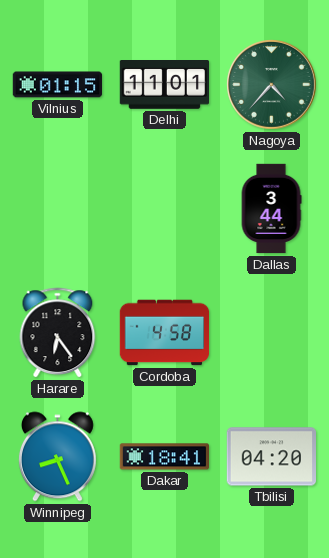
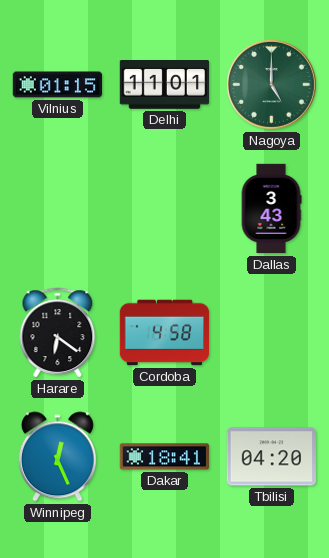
Nagoya: 4:37 -> 5:00
Dallas: 3:44 -> 3:43
Harare: 6:24 -> 6:21
Winnipeg: 8:26 -> 12:26
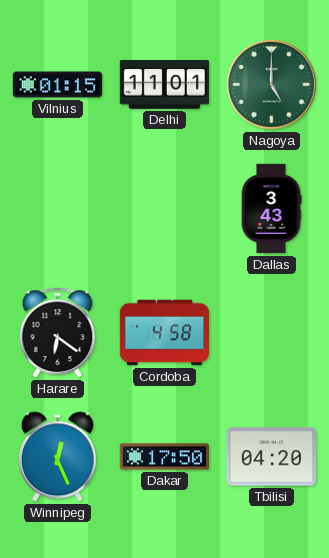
Dakar: 18:41 -> 17:50
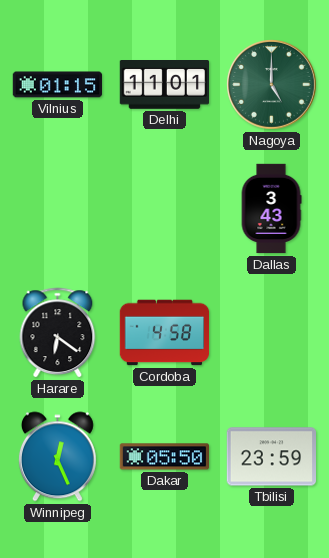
Dakar: 17:50 -> 05:50
Tbilisi: 04:20 -> 23:59
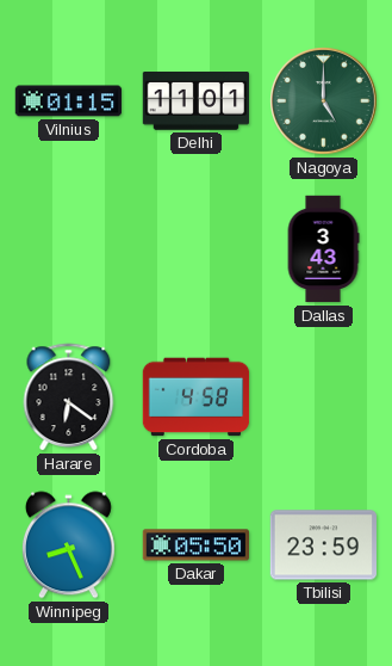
Winnipeg: 12:26 -> 8:26
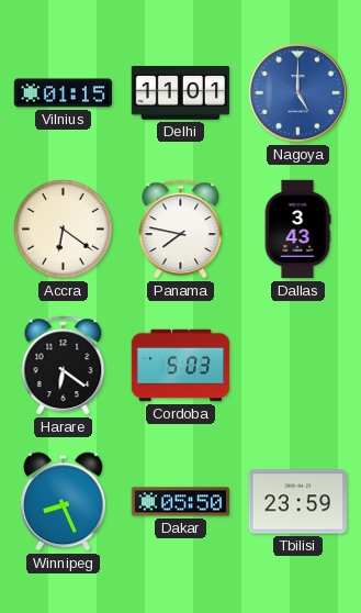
Nagoya dial: green -> blue
Accra: none -> 6:21
Panama: none -> 7:47
Cordoba: 4:58 -> 5:03
